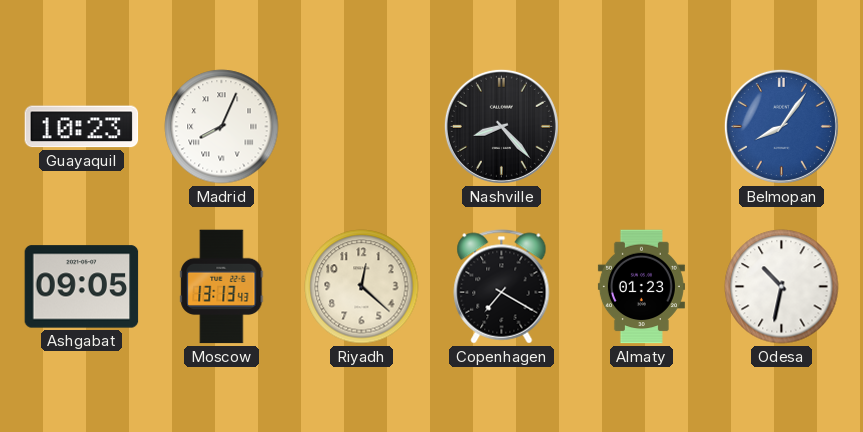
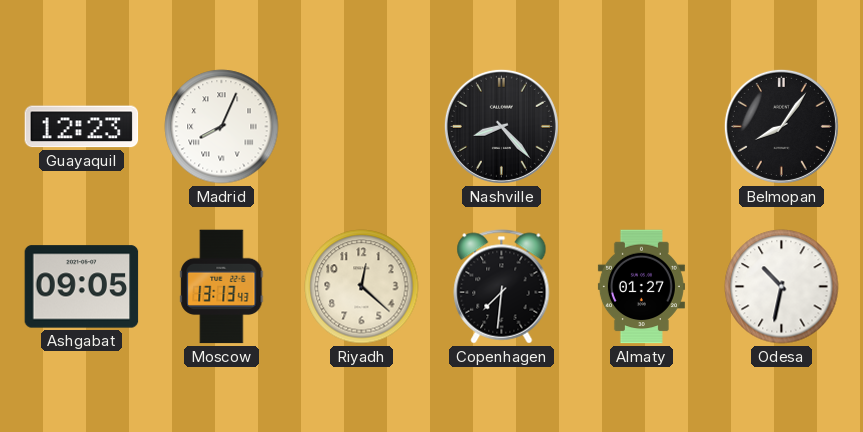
Guayaquil: 10:23 -> 12:23
Belmopan dial: blue -> black
Copenhagen: 7:20 -> 7:31
Almaty: 01:23 -> 01:27
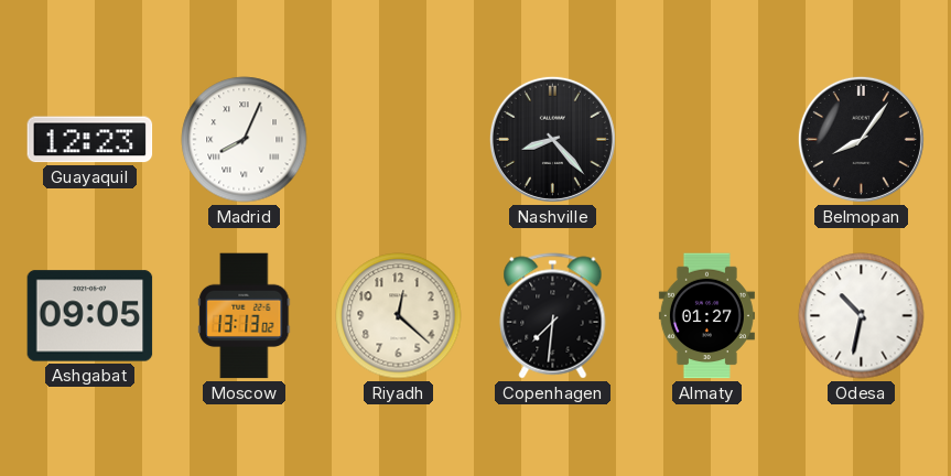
Moscow: 13:13:43 -> 13:13:02
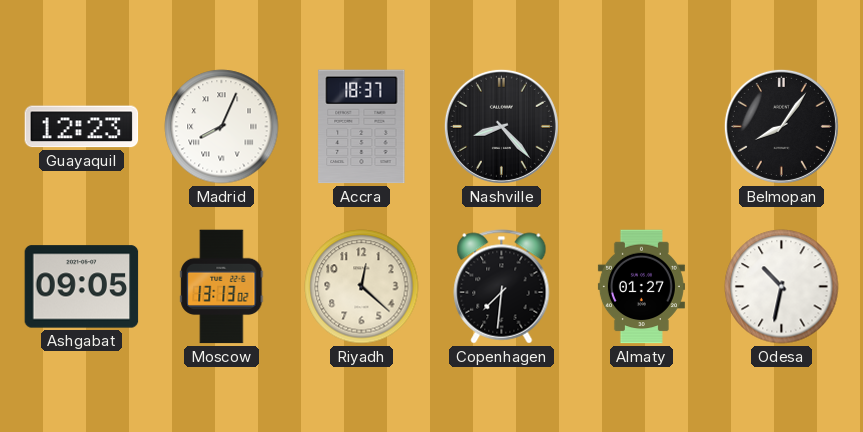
Accra: none -> 18:37
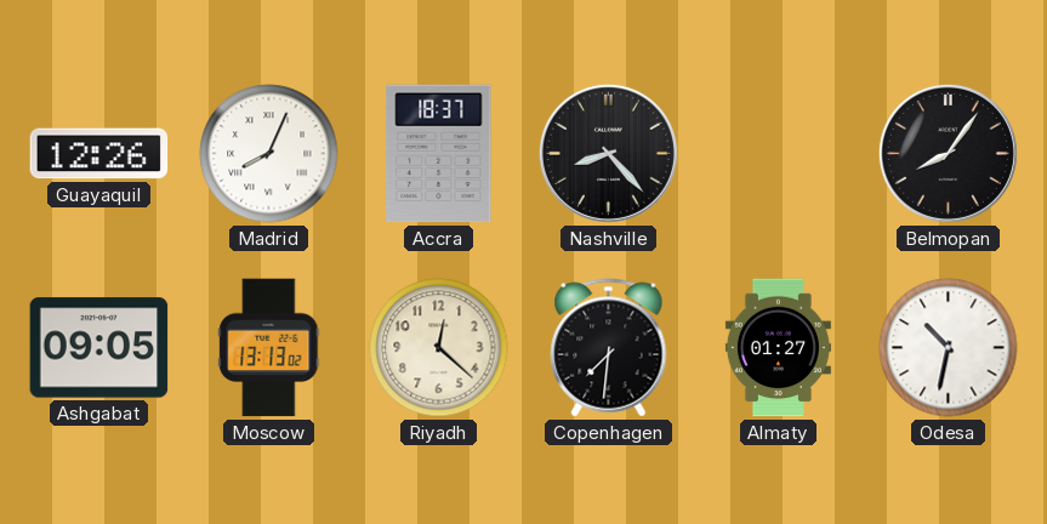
Guayaquil: 12:23 -> 12:26
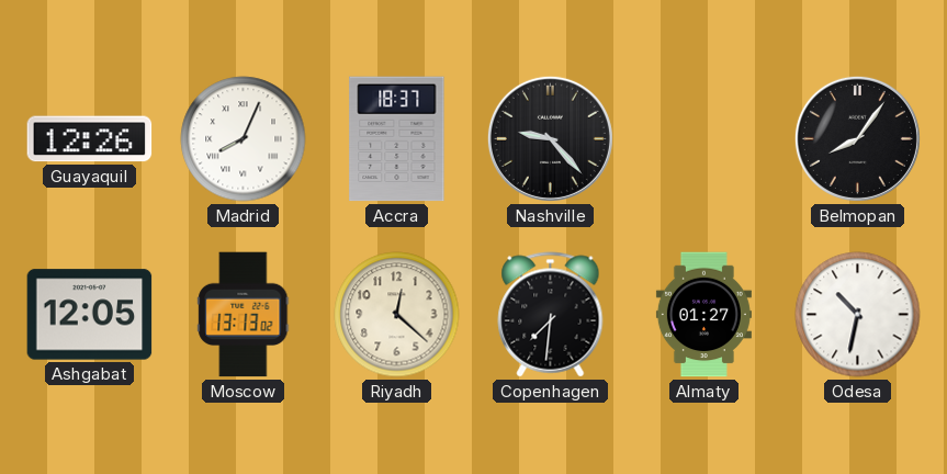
Nashville: 8:23 -> 9:23
Ashgabat: 09:05 -> 12:05
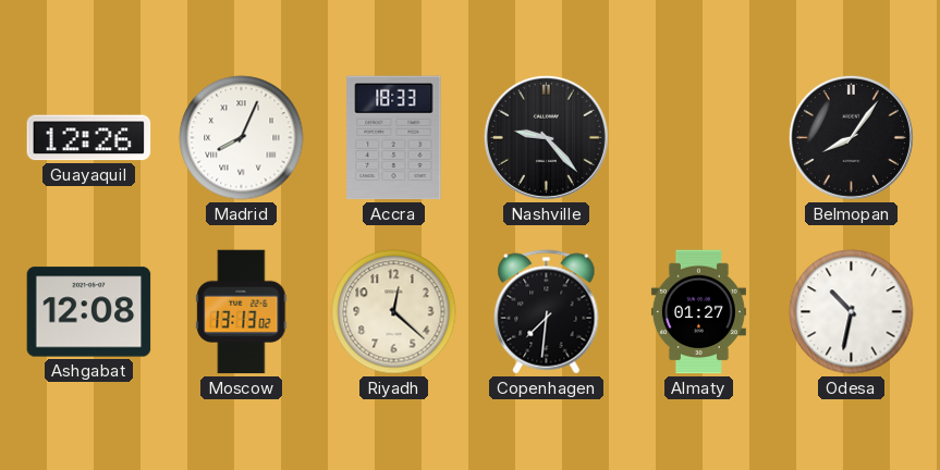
Accra: 18:37 -> 18:33
Ashgabat: 12:05 -> 12:08
